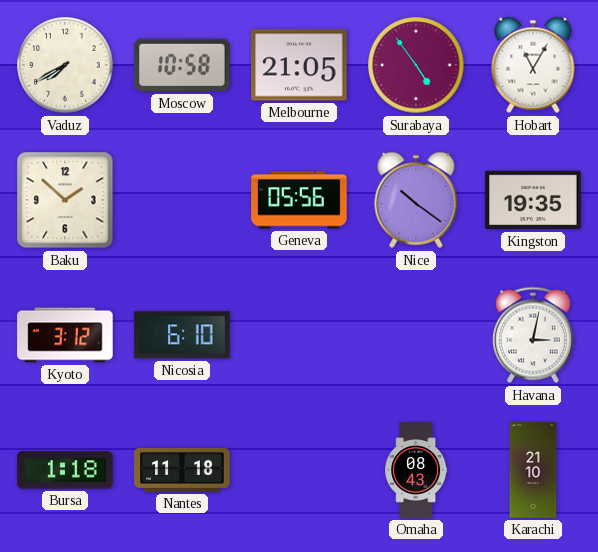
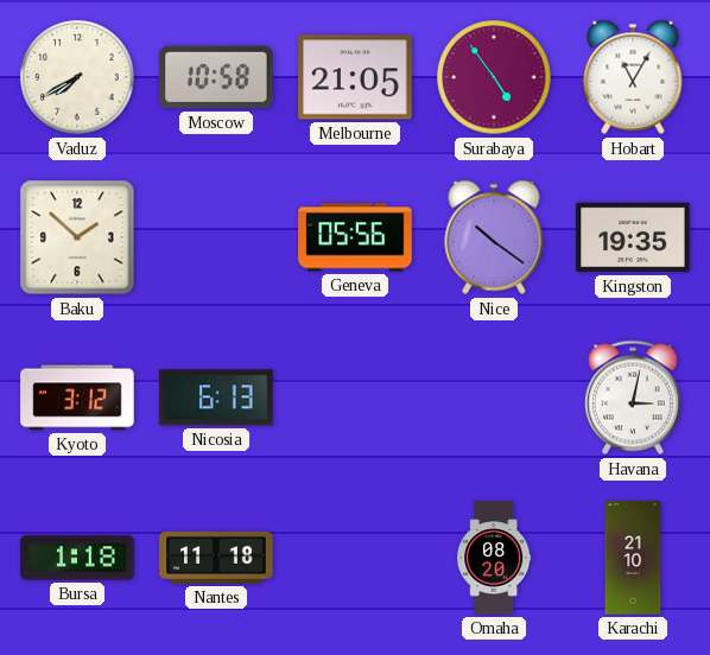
Nicosia: 6:10 -> 6:13
Omaha: 08:43 -> 08:20
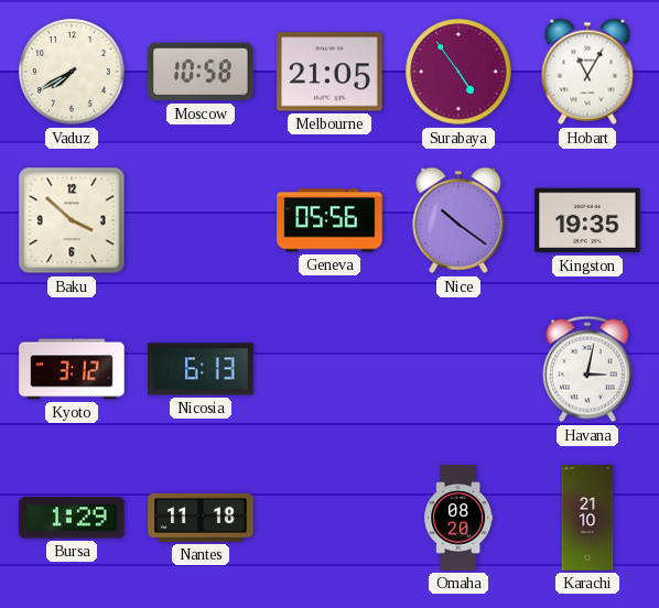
Baku: 1:52 -> 3:52
Bursa: 1:18 -> 1:29
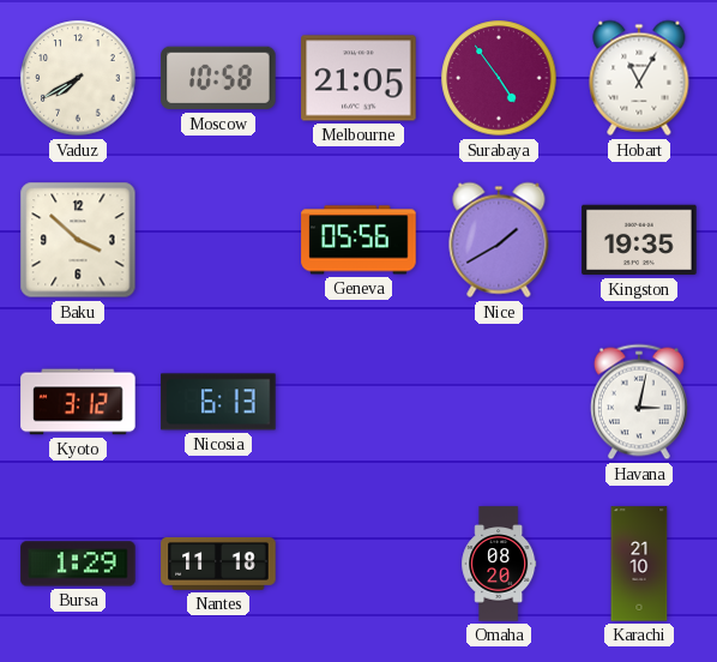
Nice: 10:21 -> 1:40
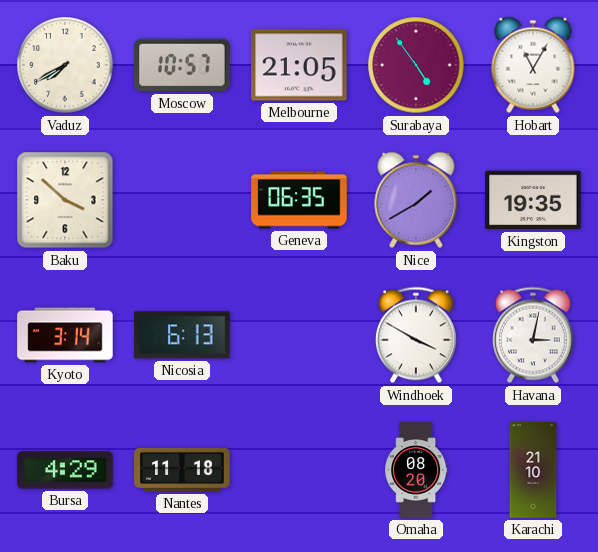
Moscow: 10:58 -> 10:57
Geneva: 05:56 -> 06:35
Kyoto: 3:12 -> 3:14
Windhoek: none -> 3:50
Bursa: 1:29 -> 4:29
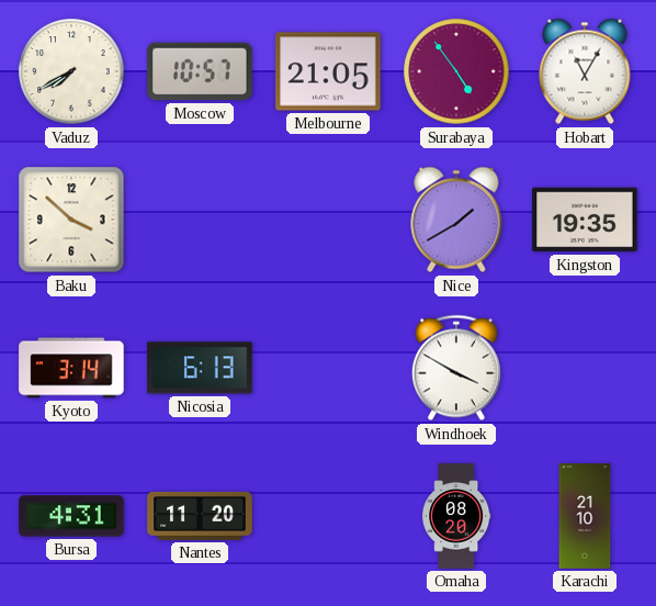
Geneva: 06:35 -> none
Havana: 3:02 -> none
Bursa: 4:29 -> 4:31
Nantes: 11:18 -> 11:20
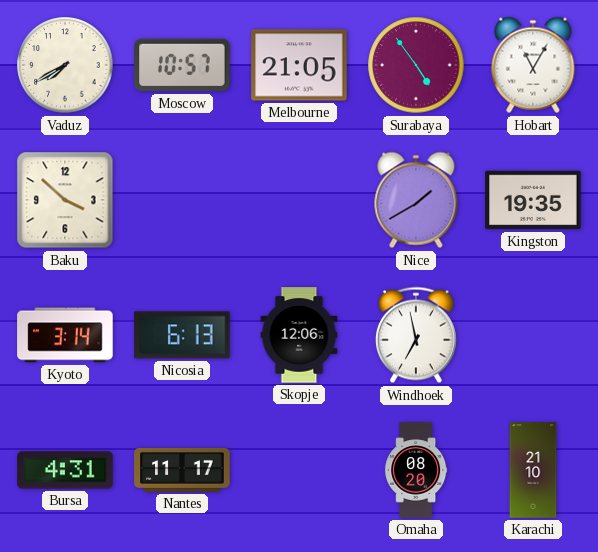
Skopje: none -> 12:06
Windhoek: 3:50 -> 6:58
Nantes: 11:20 -> 11:17
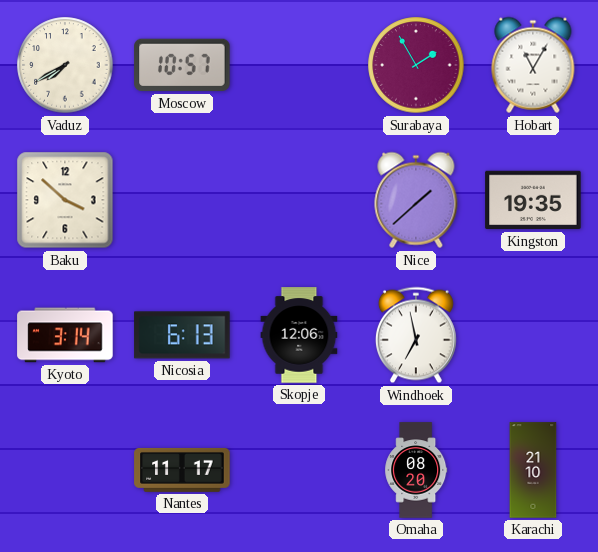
Melbourne: 21:05 -> none
Surabaya: 4:54 -> 1:55
Nice: 1:40 -> 1:38
Bursa: 4:31 -> none
